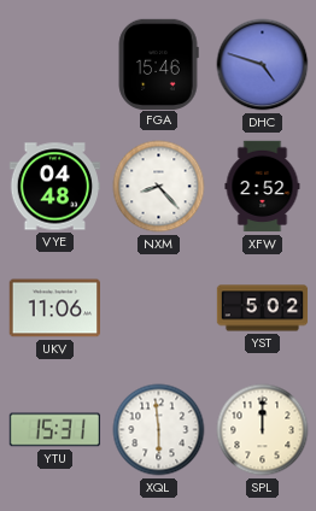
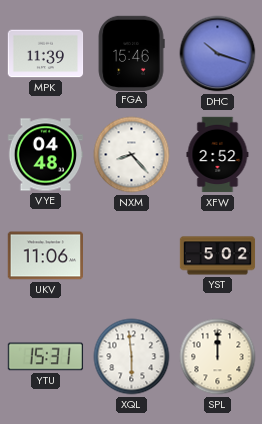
MPK: none -> 11:39
DHC: 4:48 -> 10:18
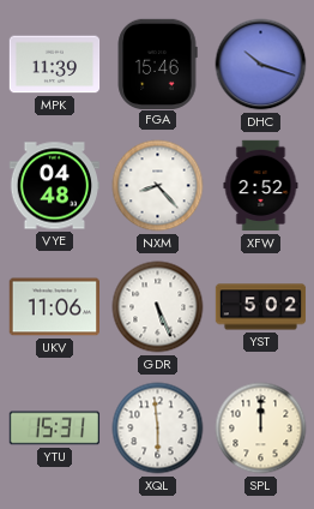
GDR: none -> 5:26
